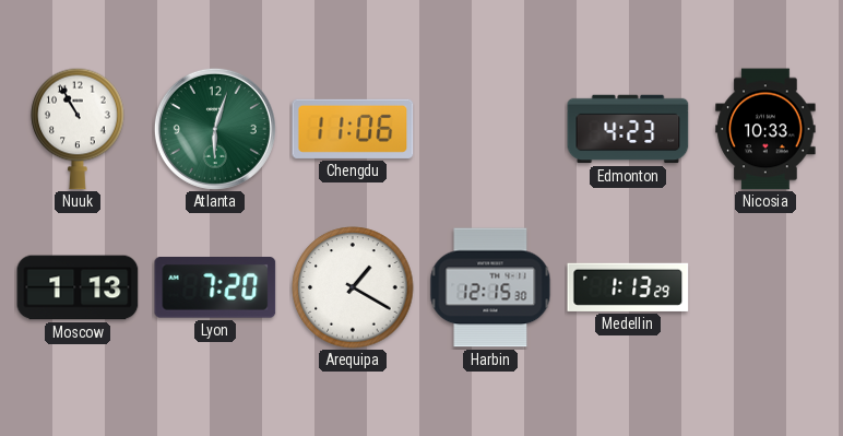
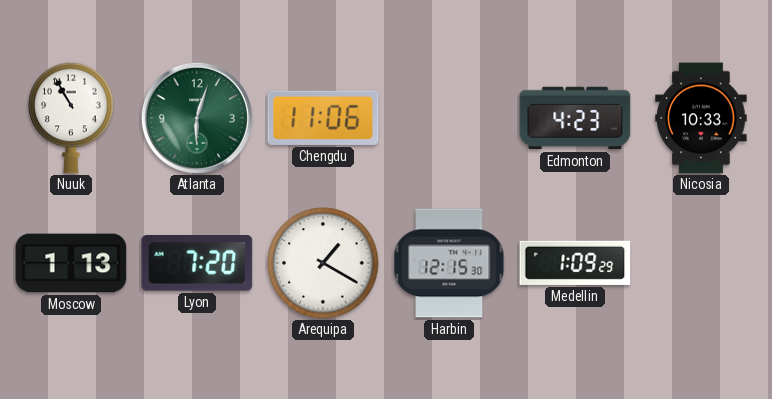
Medellin: 1:13 -> 1:09
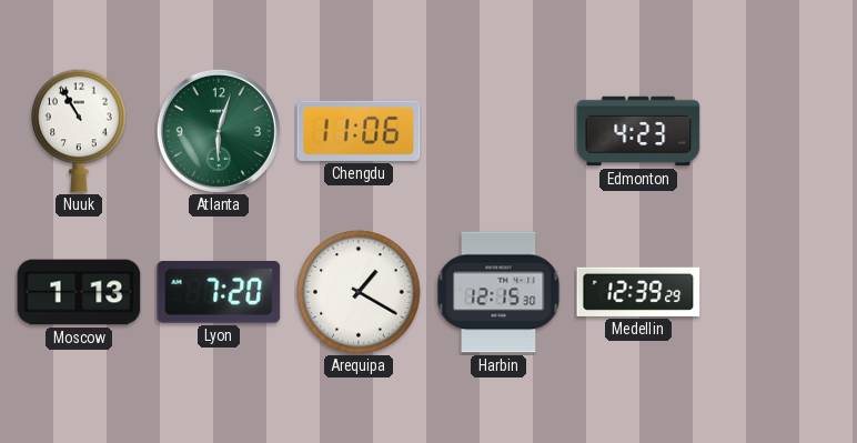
Nicosia: 10:33 -> none
Medellin: 1:09 -> 12:39
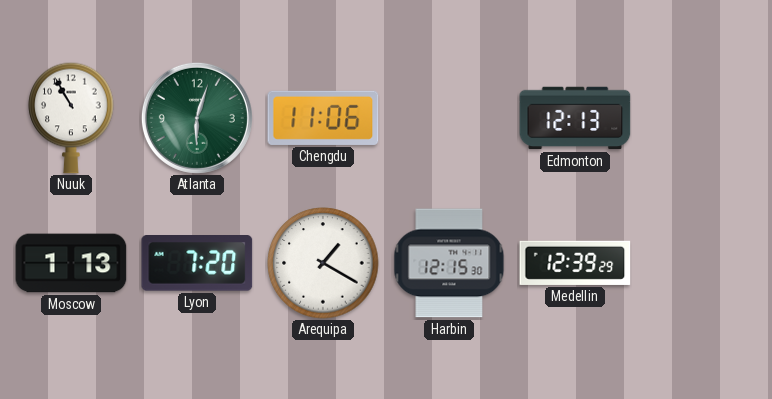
Edmonton: 4:23 -> 12:13
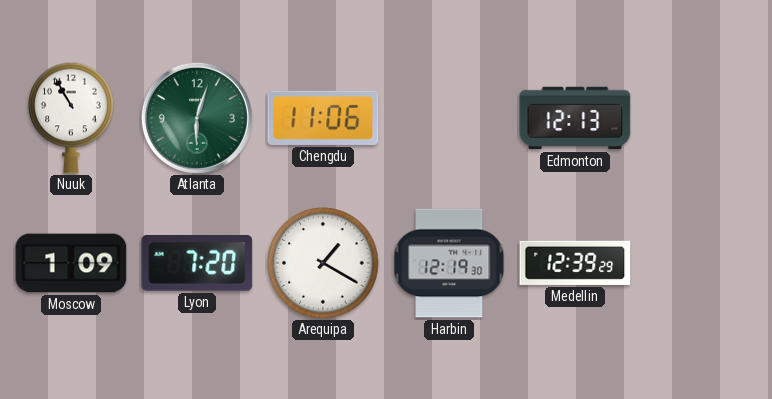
Moscow: 1:13 -> 1:09
Harbin: 12:15 -> 12:19
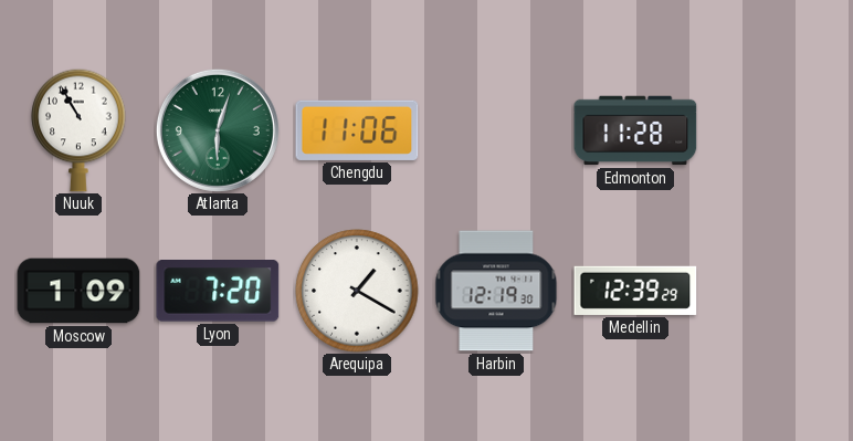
Edmonton: 12:13 -> 11:28
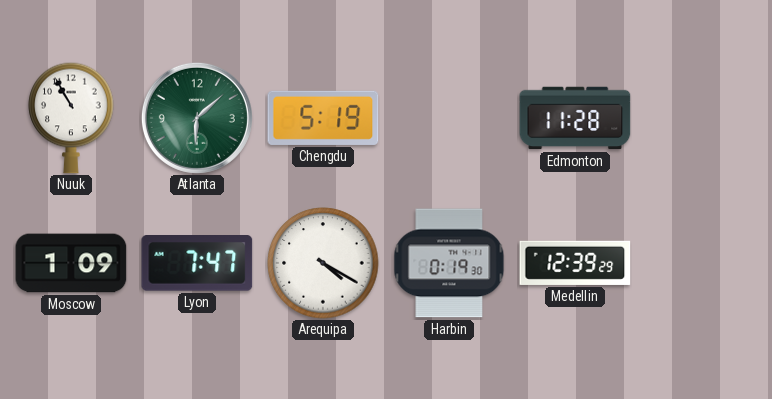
Atlanta: 6:03 -> 6:08
Chengdu: 11:06 -> 5:19
Lyon: 7:20 -> 7:47
Arequipa: 1:20 -> 4:20
Harbin: 12:19 -> 0:19
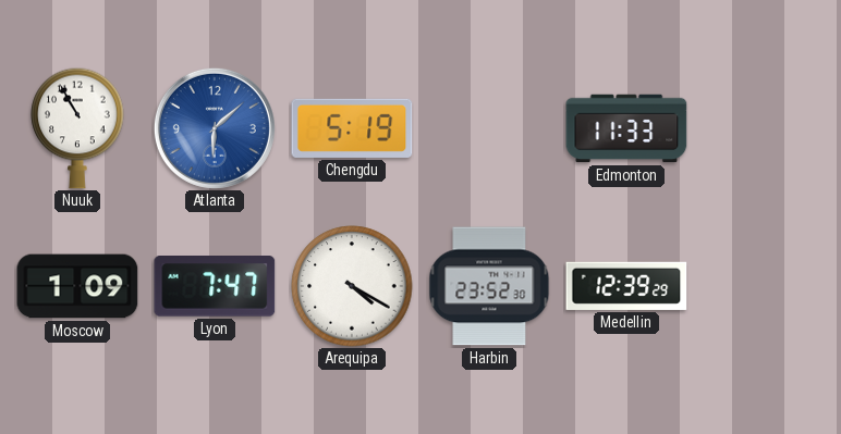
Atlanta dial: green -> blue
Edmonton: 11:28 -> 11:33
Harbin: 0:19 -> 23:52
